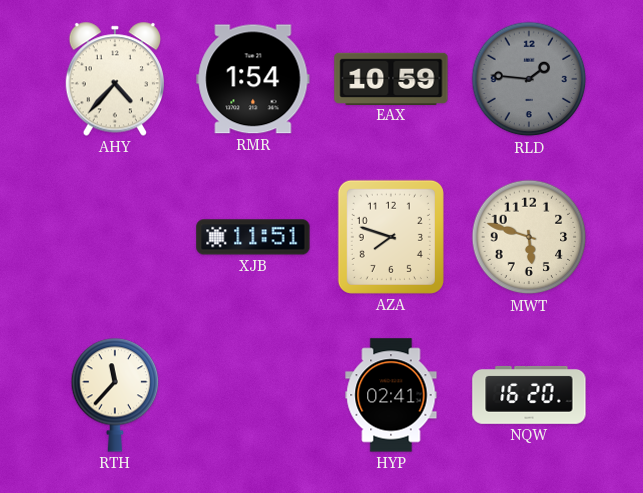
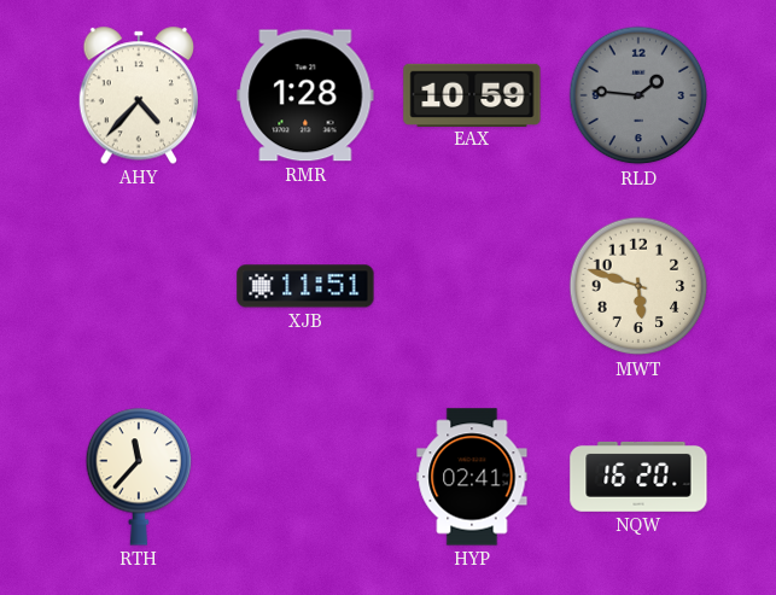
RMR: 1:54 -> 1:28
AZA: 7:48 -> none
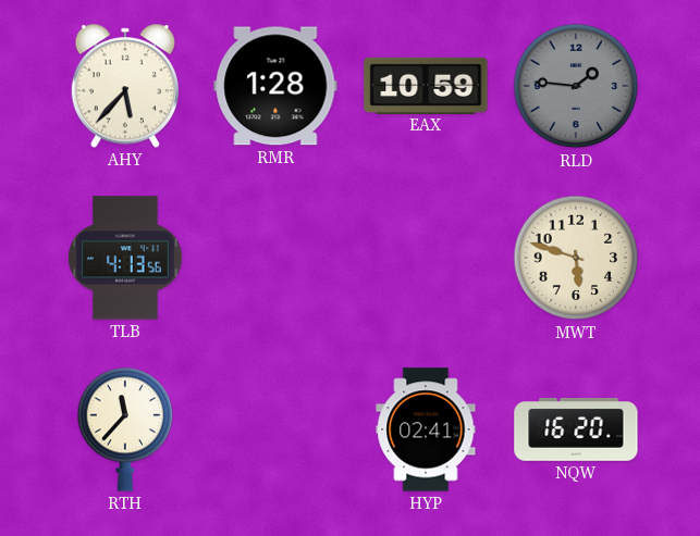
AHY: 4:37 -> 5:37
TLB: none -> 4:13
XJB: 11:51 -> none
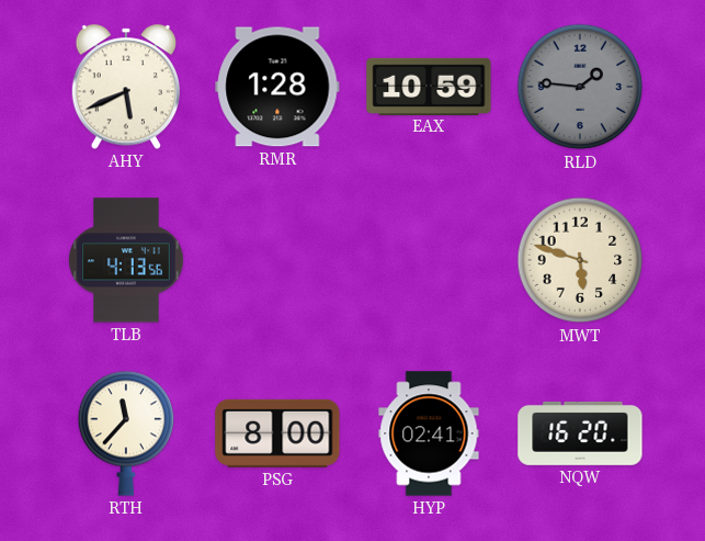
AHY: 5:37 -> 5:41
PSG: none -> 8:00
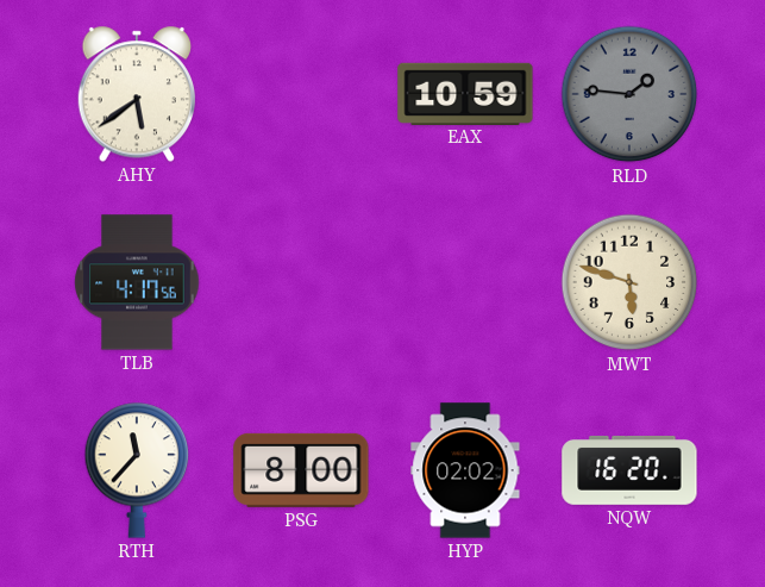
AHY: 5:41 -> 5:39
RMR: 1:28 -> none
TLB: 4:13 -> 4:17
HYP: 02:41 -> 02:02
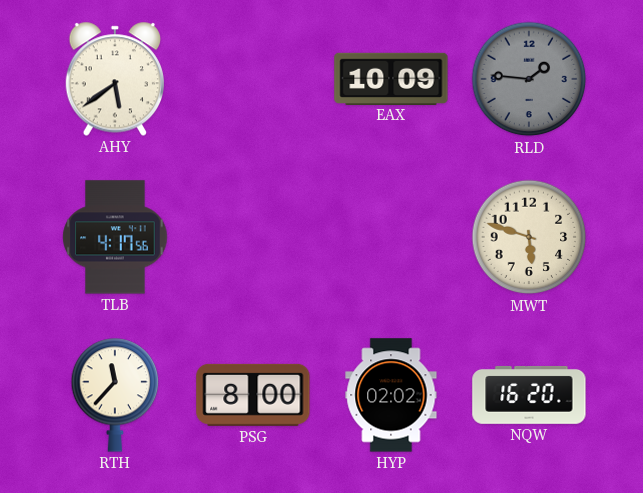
EAX: 10:59 -> 10:09
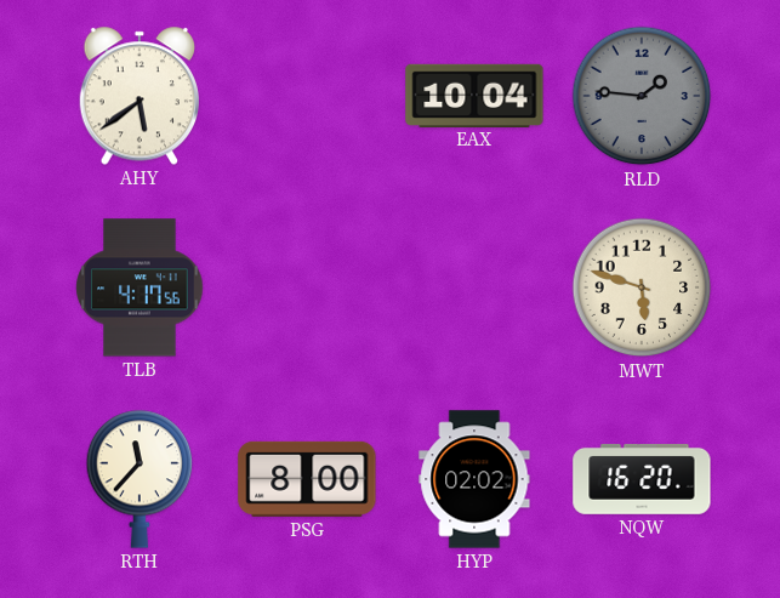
EAX: 10:09 -> 10:04
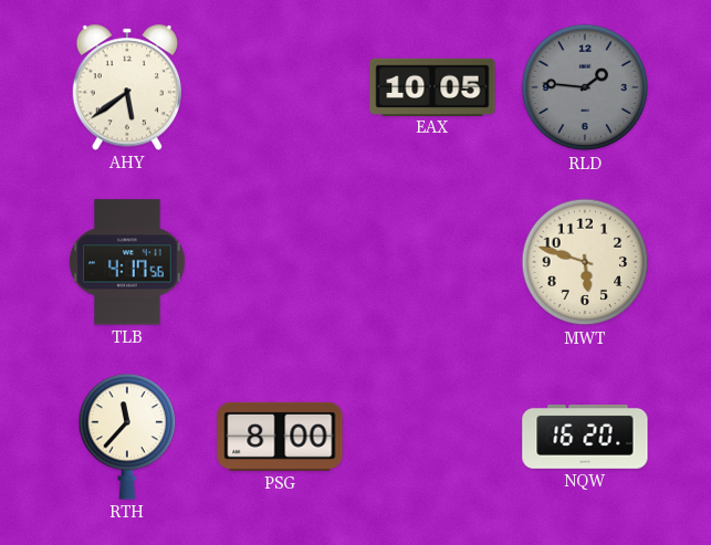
EAX: 10:04 -> 10:05
HYP: 02:02 -> none
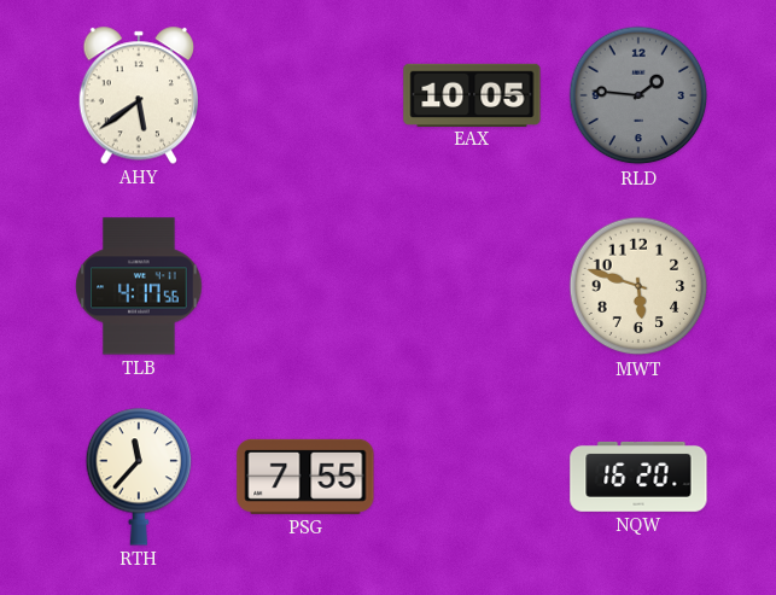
PSG: 8:00 -> 7:55
